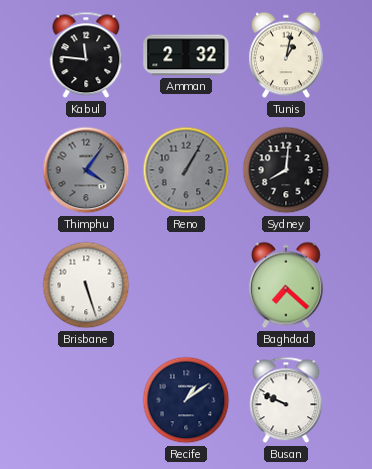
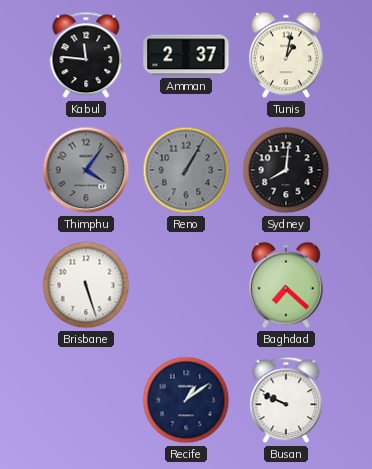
Amman: 2:32 -> 2:37
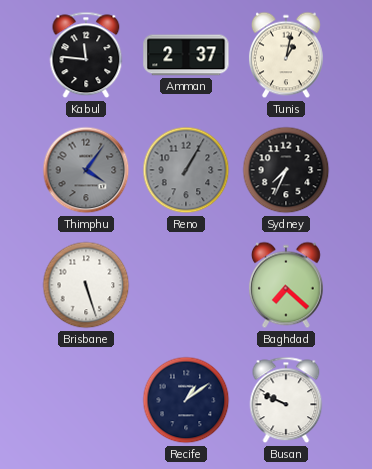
Sydney: 8:01 -> 7:34
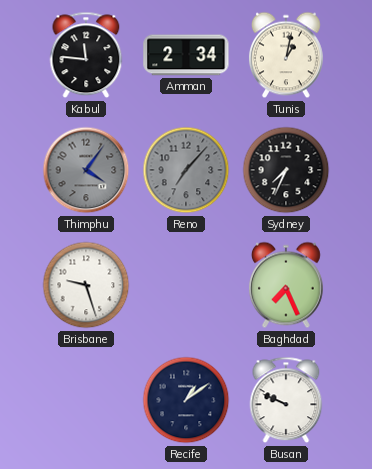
Amman: 2:37 -> 2:34
Reno: 1:05 -> 7:07
Brisbane: 5:27 -> 9:27
Baghdad: 7:22 -> 7:26
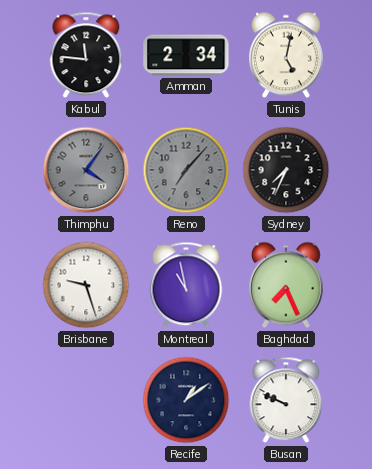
Tunis: 1:02 -> 5:02
Montreal: none -> 10:58
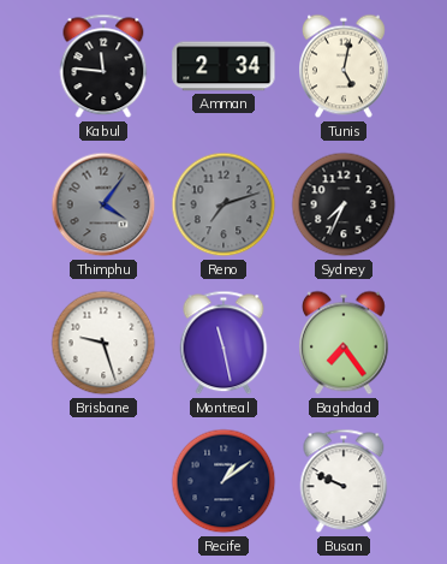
Reno: 7:07 -> 7:12
Montreal: 10:58 -> 11:28
Baghdad: 7:26 -> 7:24
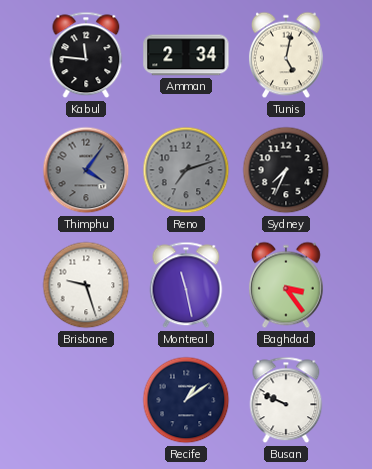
Baghdad: 7:24 -> 3:24
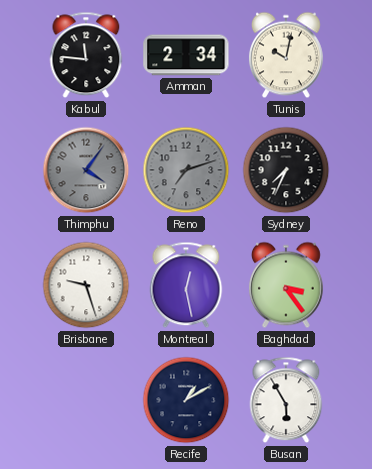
Tunis: 5:02 -> 10:02
Montreal: 11:28 -> 12:28
Recife: 1:09 -> 1:10
Busan: 9:49 -> 5:55
